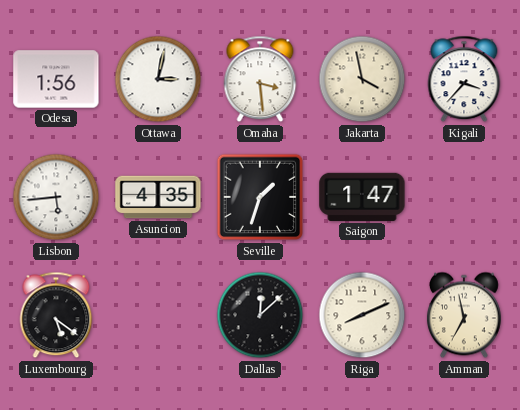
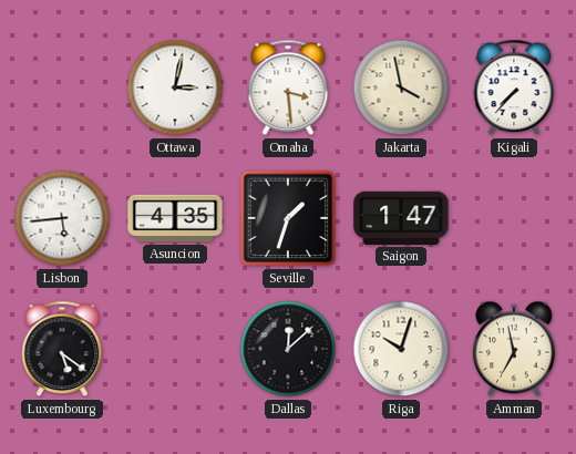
Odesa: 1:56 -> none
Kigali: 3:37 -> 7:37
Riga: 8:11 -> 10:03
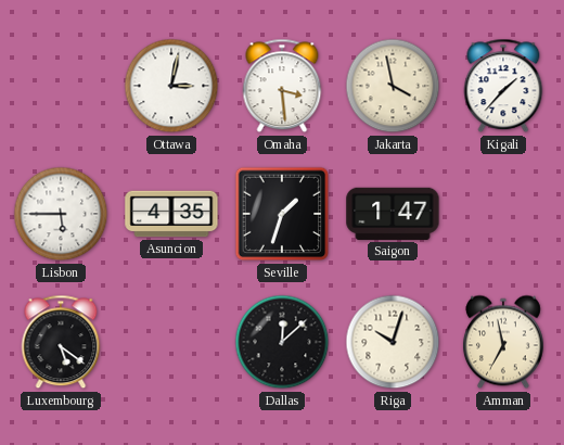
Kigali: 7:37 -> 1:37
Lisbon: 5:44 -> 5:45
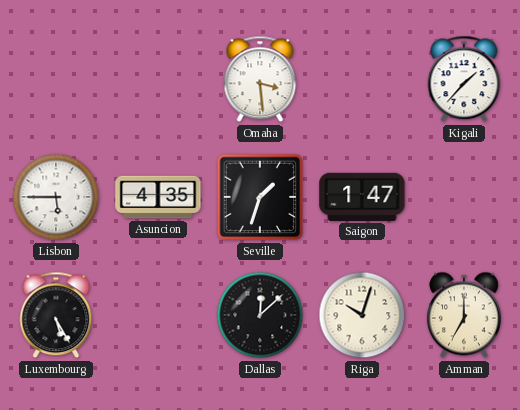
Ottawa: 3:02 -> none
Jakarta: 3:58 -> none
Luxembourg: 5:21 -> 5:25
Amman: 6:58 -> 7:00
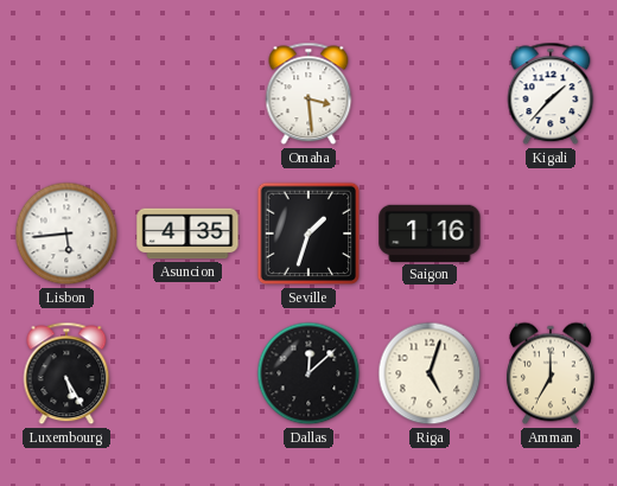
Lisbon: 5:45 -> 5:44
Saigon: 1:47 -> 1:16
Riga: 10:03 -> 5:03
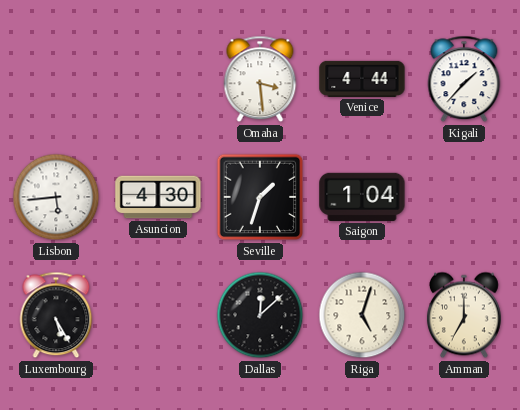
Venice: none -> 4:44
Asuncion: 4:35 -> 4:30
Saigon: 1:16 -> 1:04
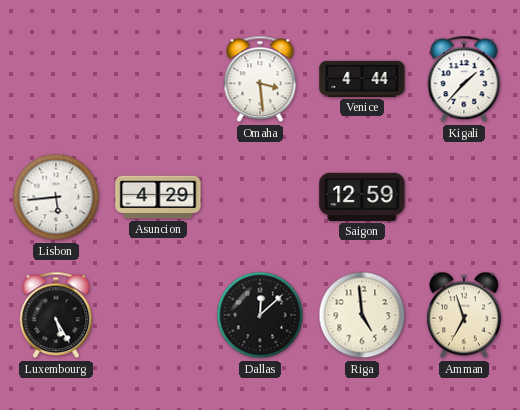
Asuncion: 4:30 -> 4:29
Seville: 1:33 -> none
Saigon: 1:04 -> 12:59
Riga: 5:03 -> 4:59
Amman: 7:00 -> 6:57
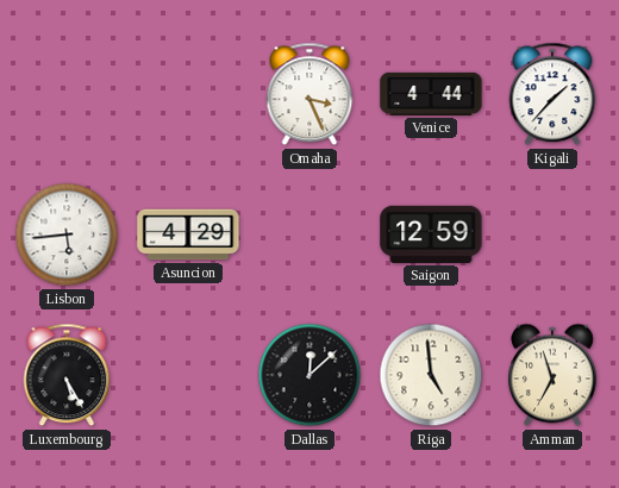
Omaha: 3:29 -> 3:26
